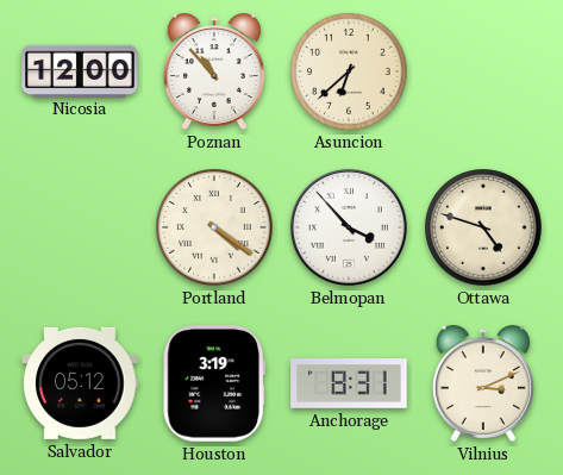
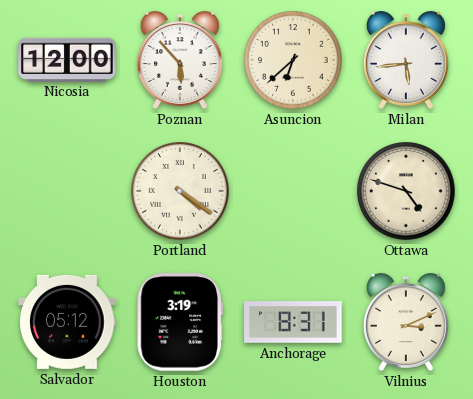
Poznan: 10:53 -> 5:53
Milan: none -> 5:44
Belmopan: 3:53 -> none
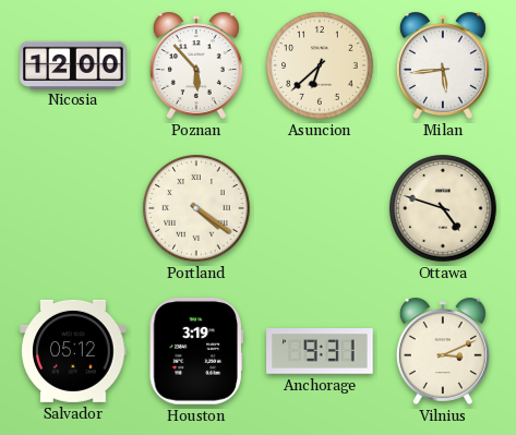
Anchorage: 8:31 -> 9:31
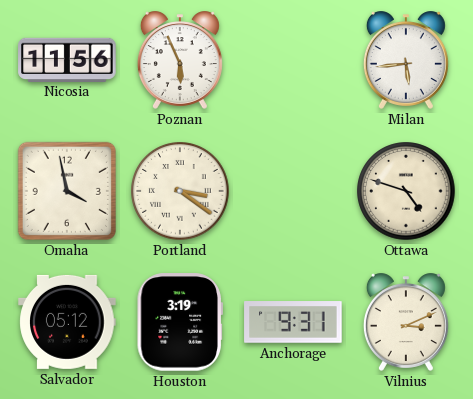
Nicosia: 12:00 -> 11:56
Poznan: 5:53 -> 5:56
Asuncion: 6:38 -> none
Omaha: none -> 3:58
Portland: 4:21 -> 3:21
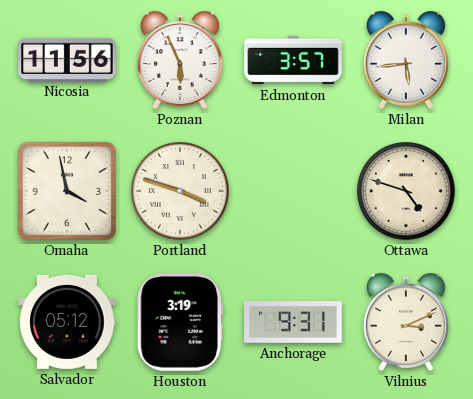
Edmonton: none -> 3:57
Portland: 3:21 -> 3:48
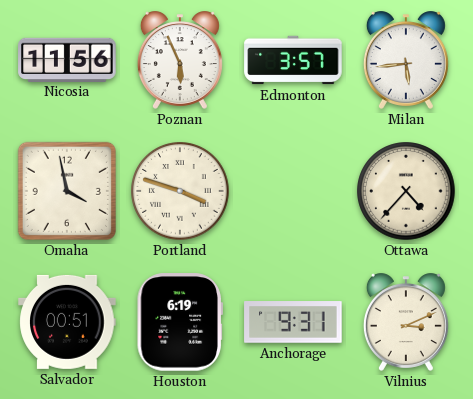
Ottawa: 4:48 -> 4:37
Salvador: 05:12 -> 00:51
Houston: 3:19 -> 6:19
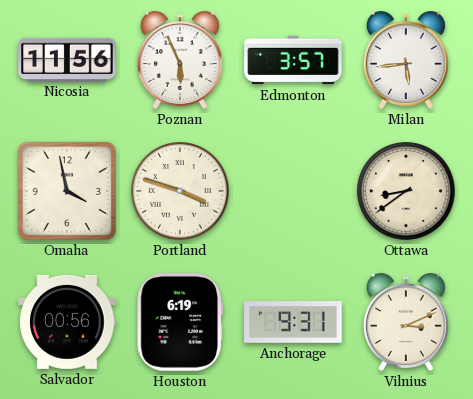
Ottawa: 4:37 -> 8:39
Salvador: 00:51 -> 00:56
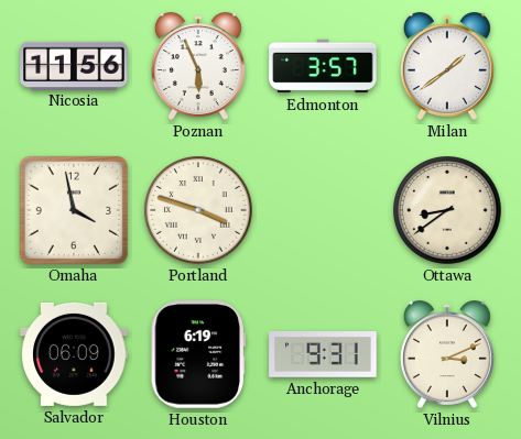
Milan: 5:44 -> 1:39
Salvador: 00:56 -> 06:09
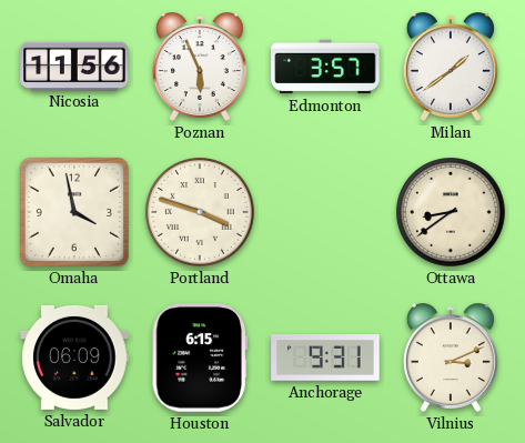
Houston: 6:19 -> 6:15
